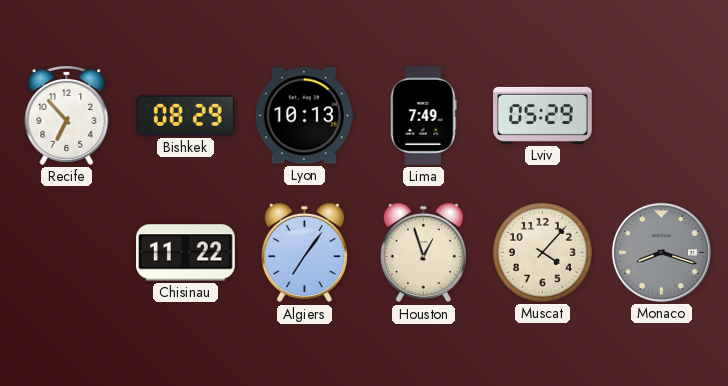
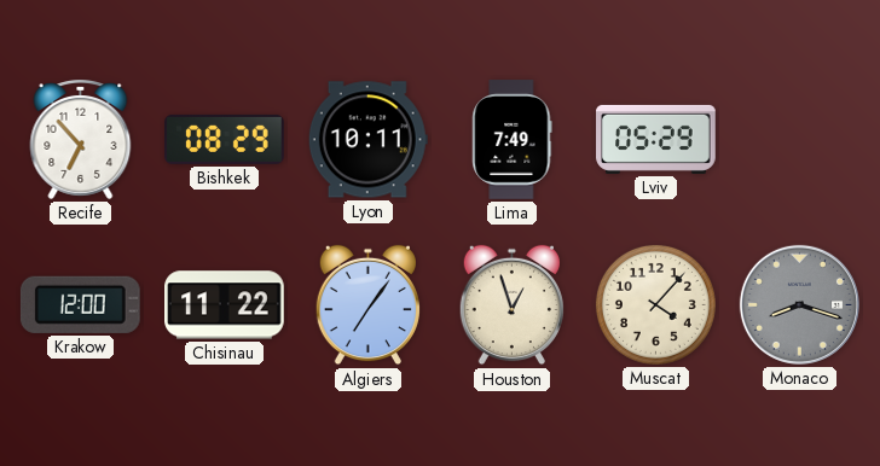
Lyon: 10:13 -> 10:11
Krakow: none -> 12:00
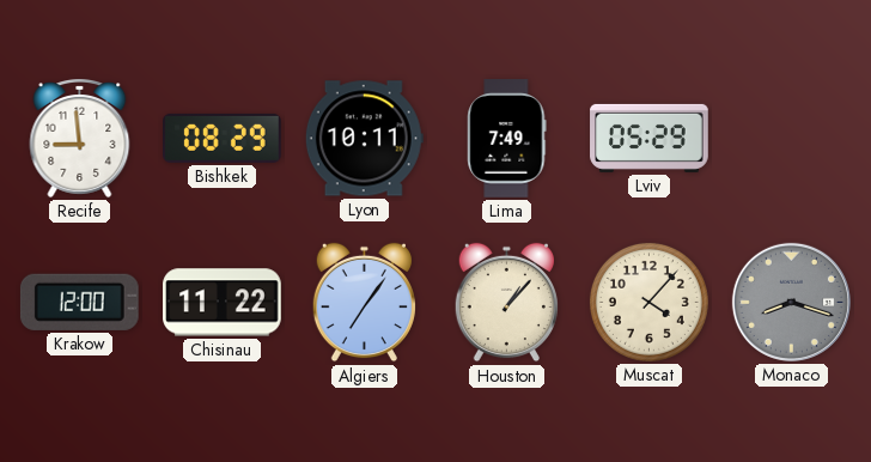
Recife: 6:53 -> 8:59
Houston: 12:57 -> 1:07
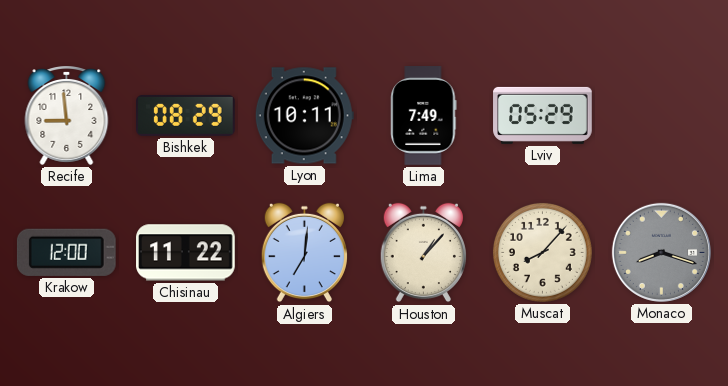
Algiers: 7:06 -> 7:01
Muscat: 4:07 -> 8:07
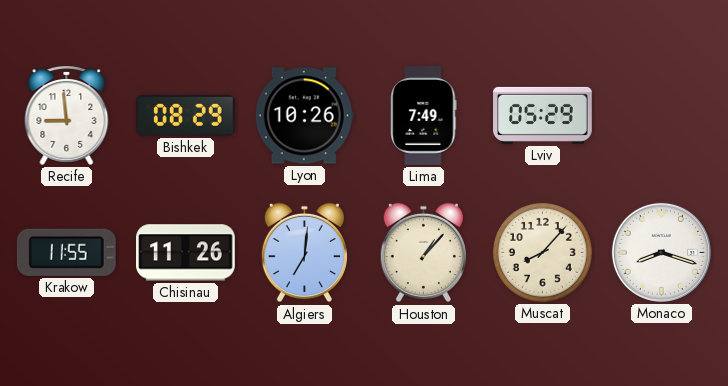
Lyon: 10:11 -> 10:26
Krakow: 12:00 -> 11:55
Chisinau: 11:22 -> 11:26
Monaco dial: grey -> white
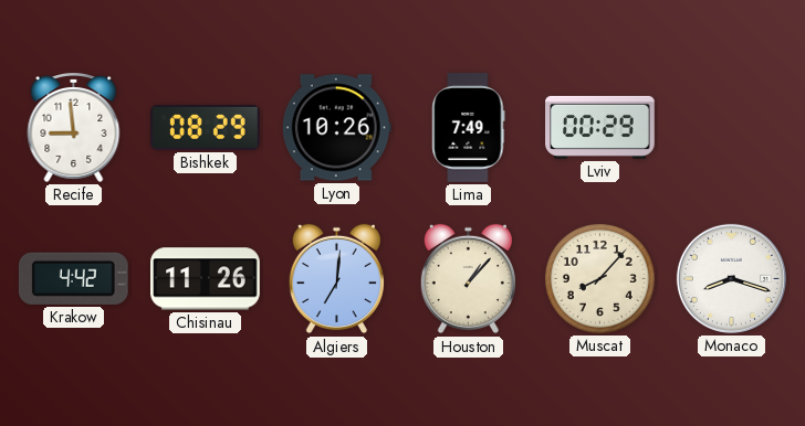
Lviv: 05:29 -> 00:29
Krakow: 11:55 -> 4:42
